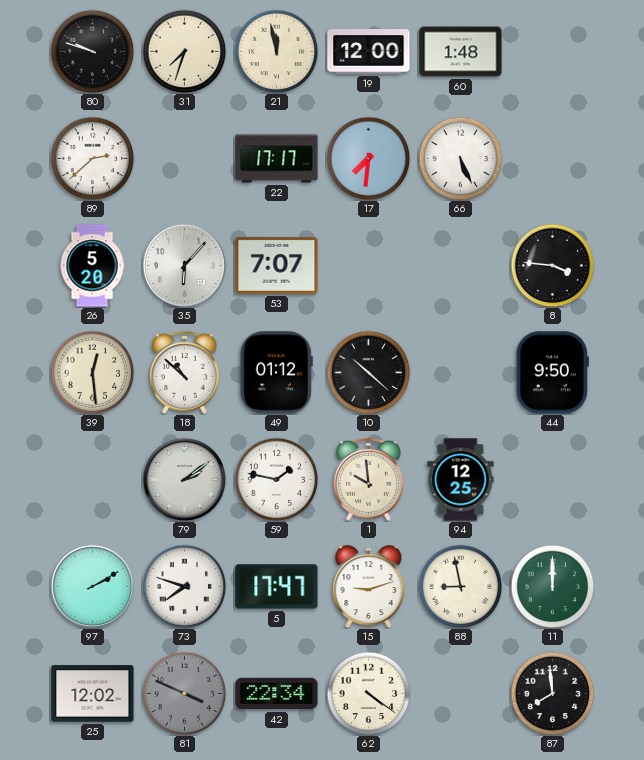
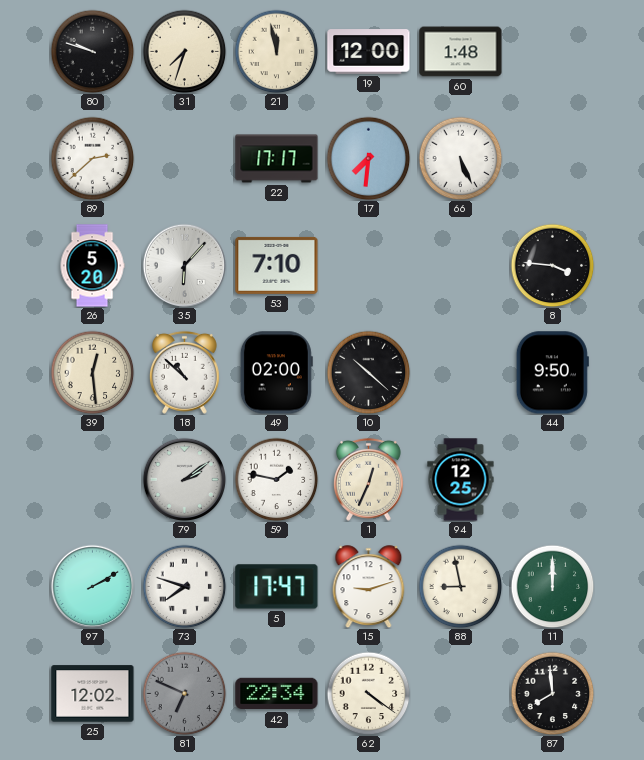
53: 7:07 -> 7:10
49: 01:12 -> 02:00
1: 9:59 -> 12:34
81: 3:49 -> 6:49
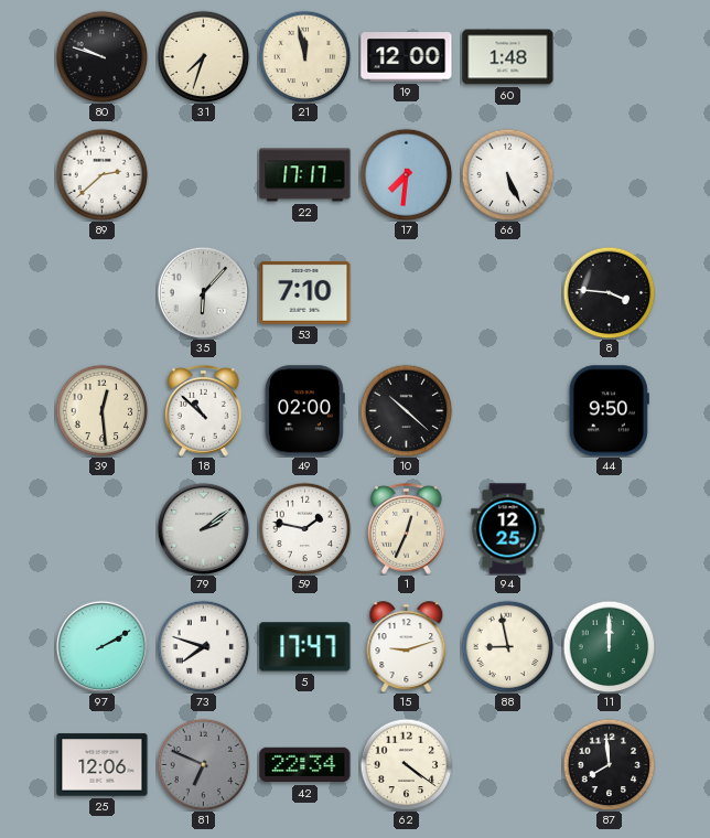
26: 5:20 -> none
25: 12:02 -> 12:06
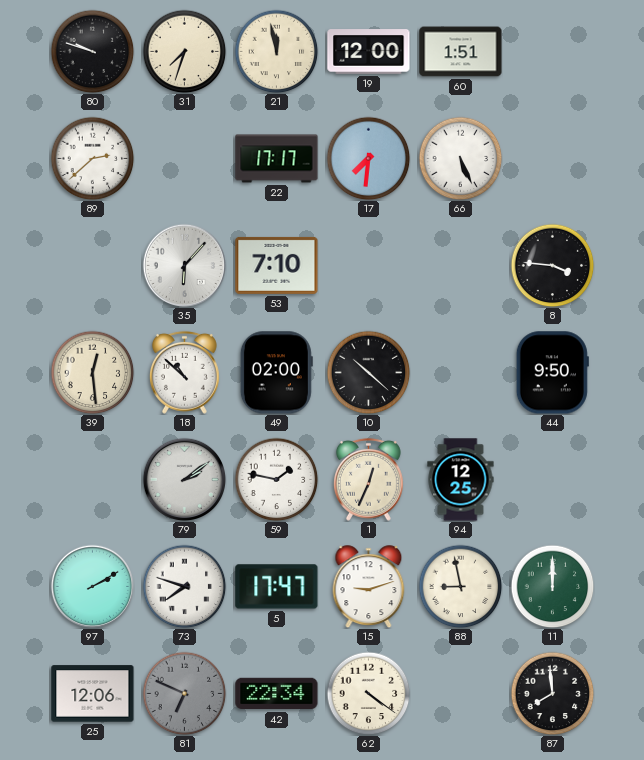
60: 1:48 -> 1:51
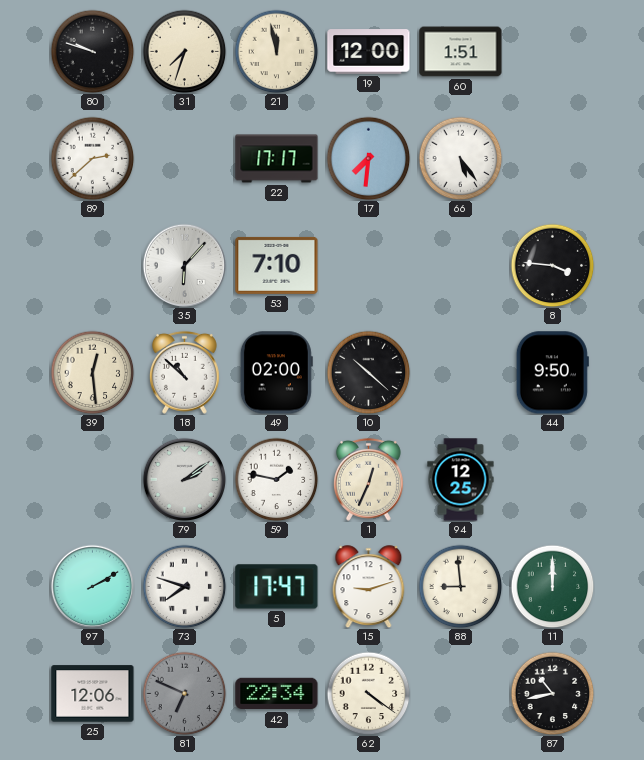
66: 5:26 -> 5:24
88: 8:58 -> 8:59
87: 7:59 -> 10:43
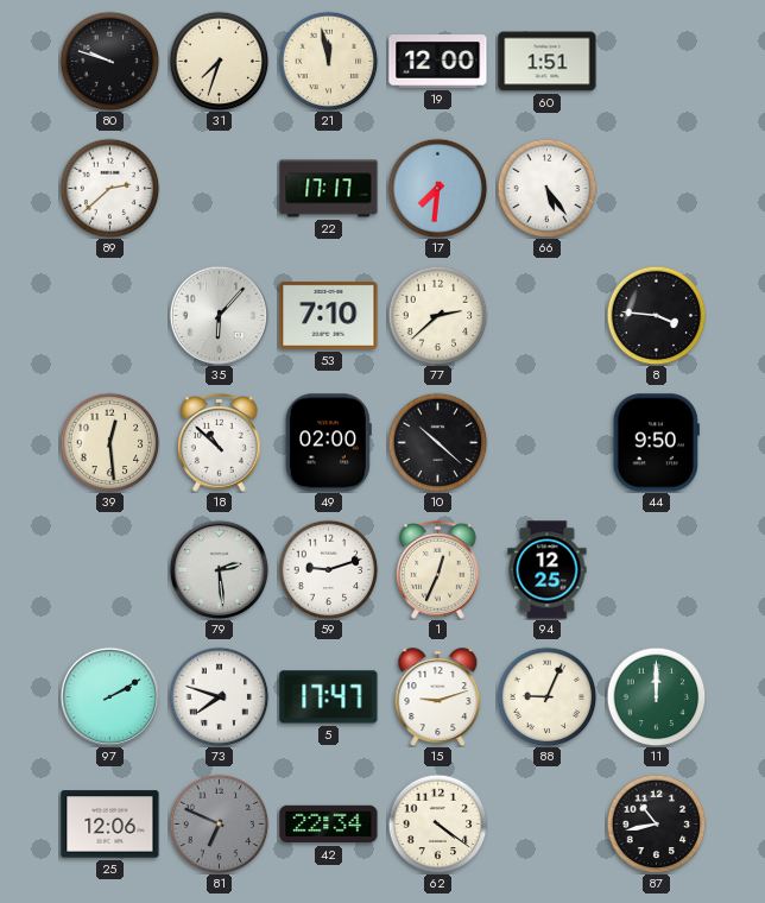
77: none -> 2:38
79: 2:09 -> 2:29
59: 1:47 -> 9:12
88: 8:59 -> 9:04
